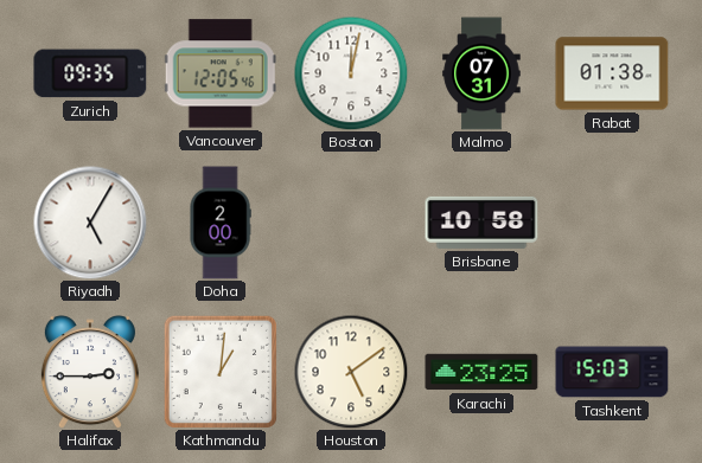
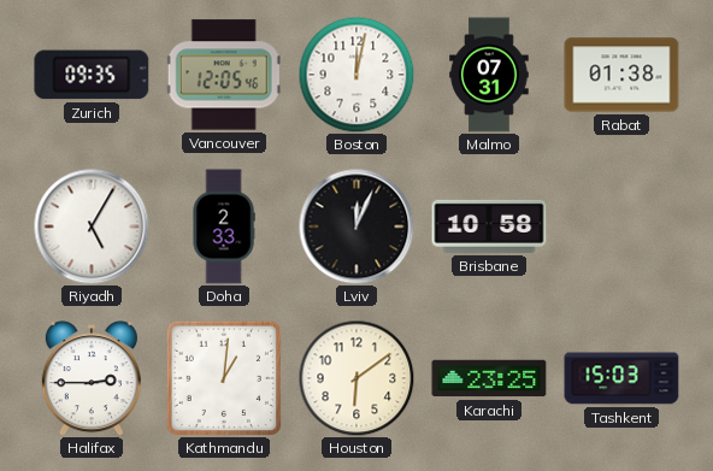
Doha: 2:00 -> 2:33
Lviv: none -> 12:04
Houston: 5:09 -> 6:09
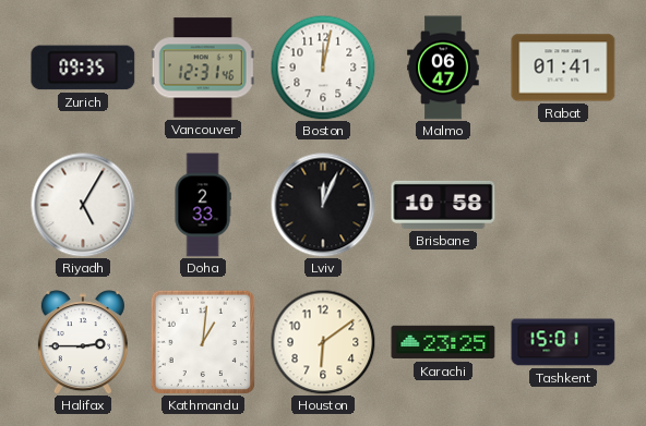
Vancouver: 12:05 -> 12:31
Malmo: 07:31 -> 06:47
Rabat: 01:38 -> 01:41
Tashkent: 15:03 -> 15:01
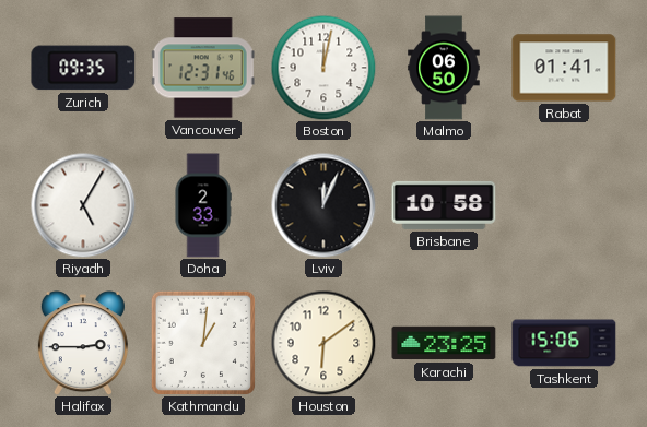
Malmo: 06:47 -> 06:50
Tashkent: 15:01 -> 15:06
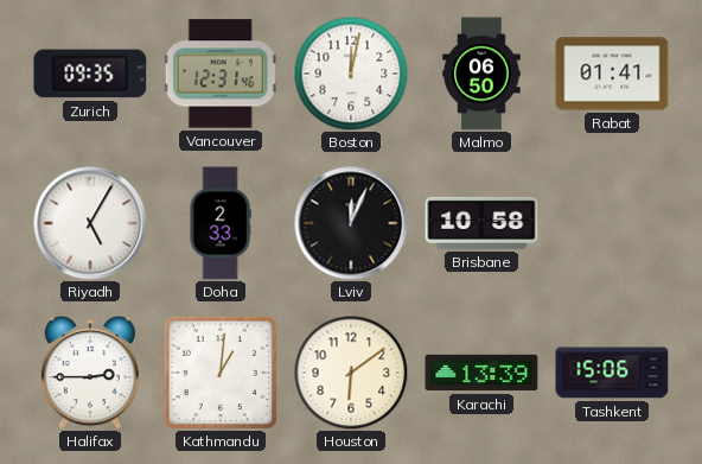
Karachi: 23:25 -> 13:39
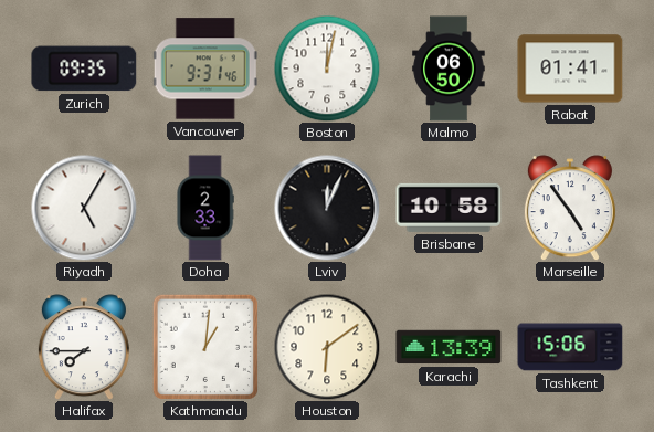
Vancouver: 12:31 -> 9:31
Marseille: none -> 4:54
Halifax: 2:45 -> 7:45
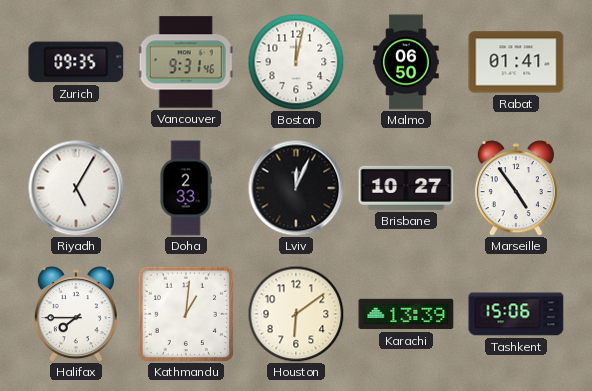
Brisbane: 10:58 -> 10:27
